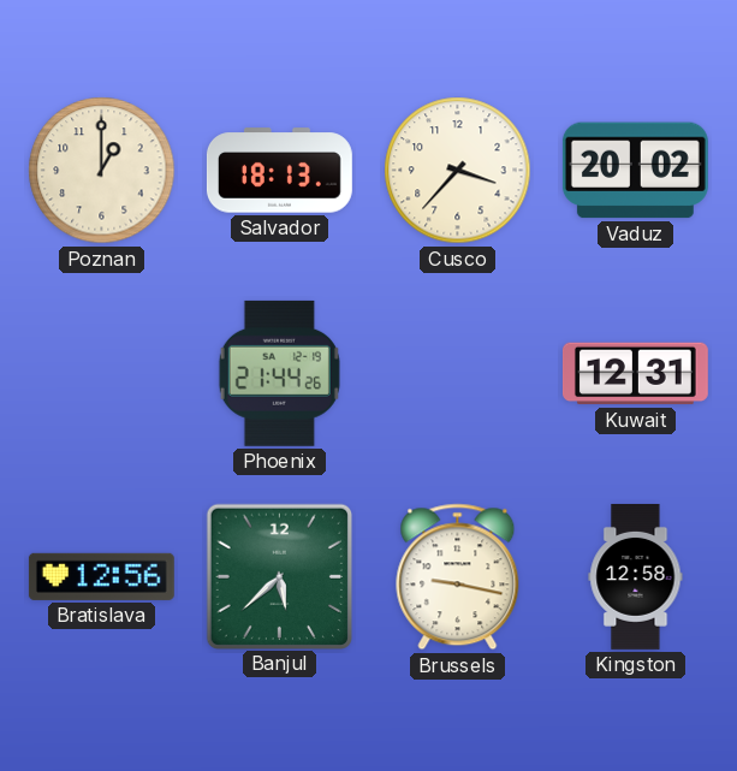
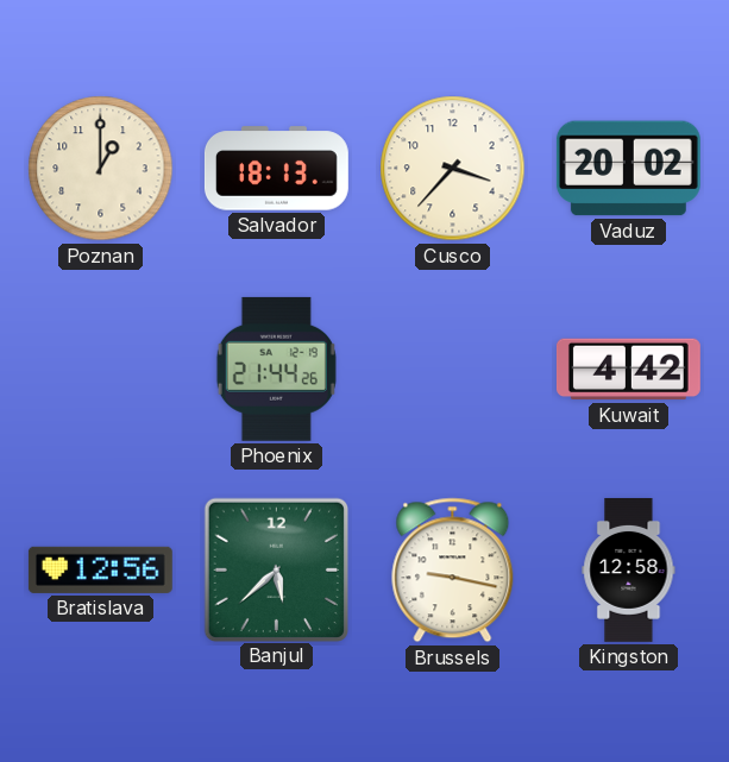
Kuwait: 12:31 -> 4:42
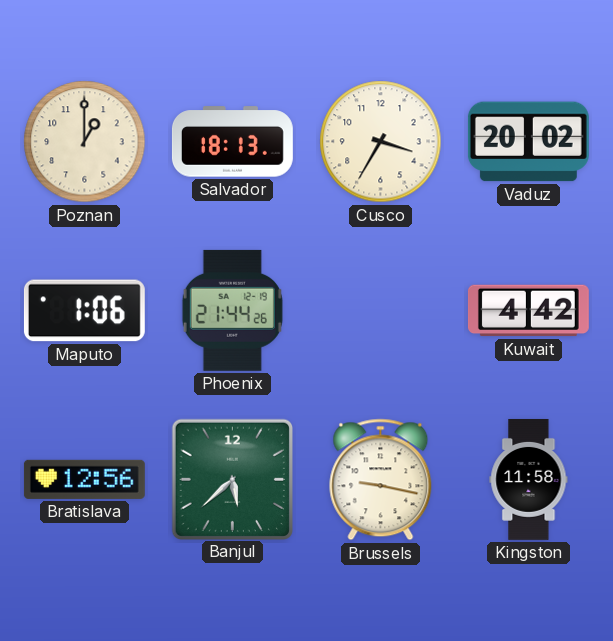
Cusco: 3:37 -> 3:35
Maputo: none -> 1:06
Kingston: 12:58 -> 11:58
